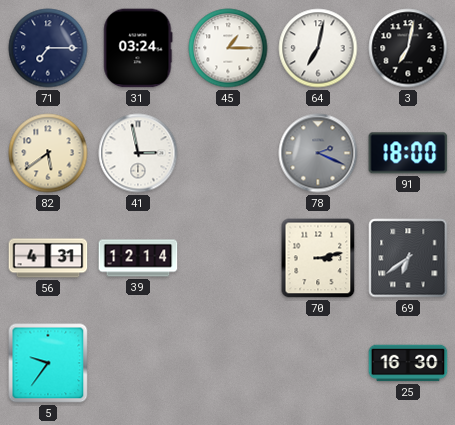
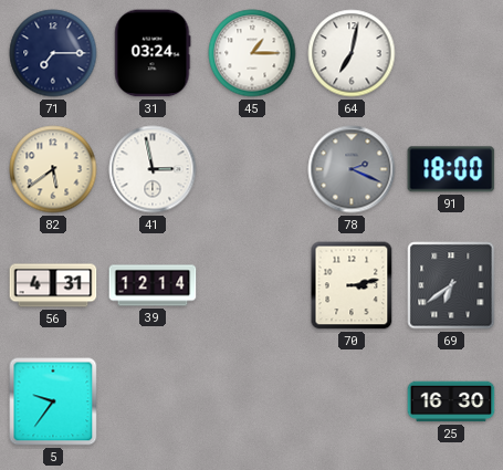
3: 7:02 -> none
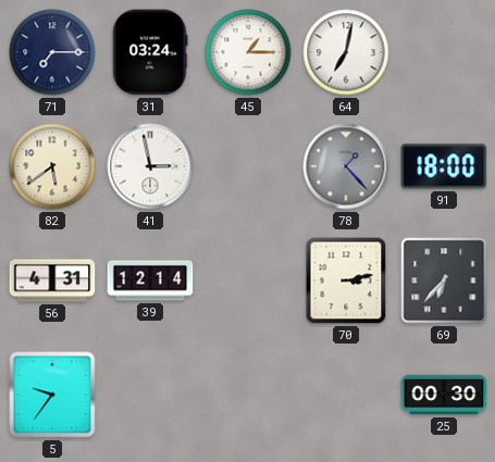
78: 2:19 -> 1:23
69: 6:39 -> 6:37
25: 16:30 -> 00:30
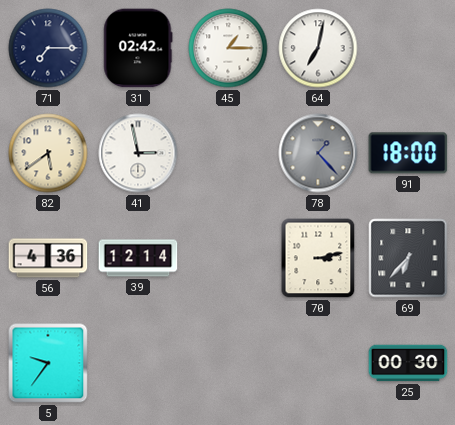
31: 03:24 -> 02:42
56: 4:31 -> 4:36
